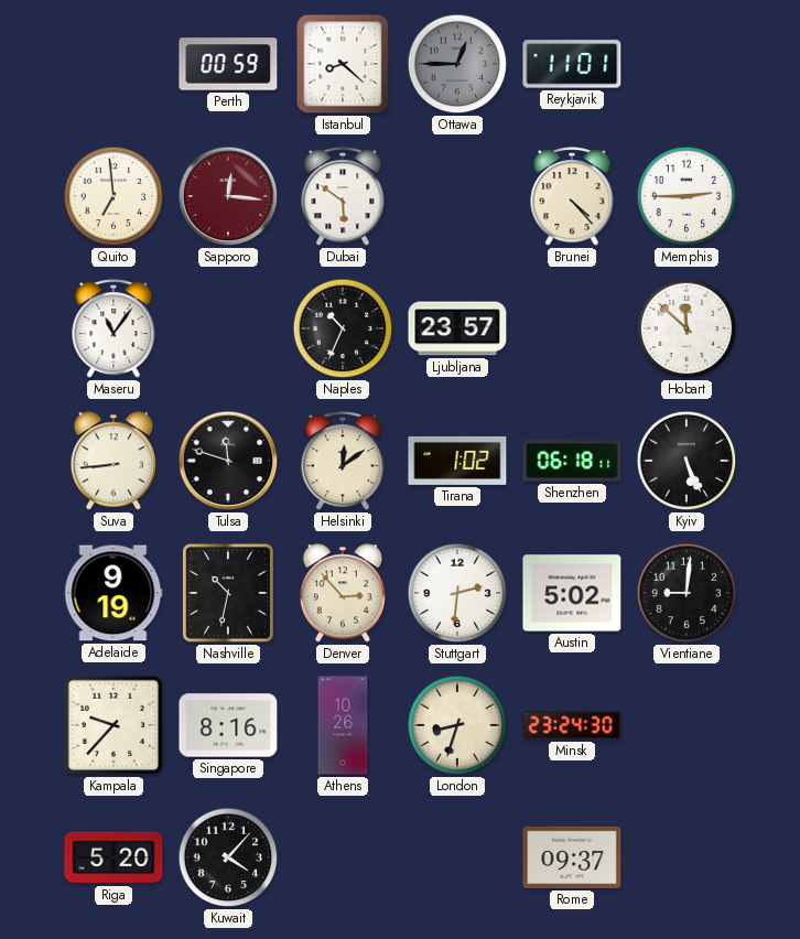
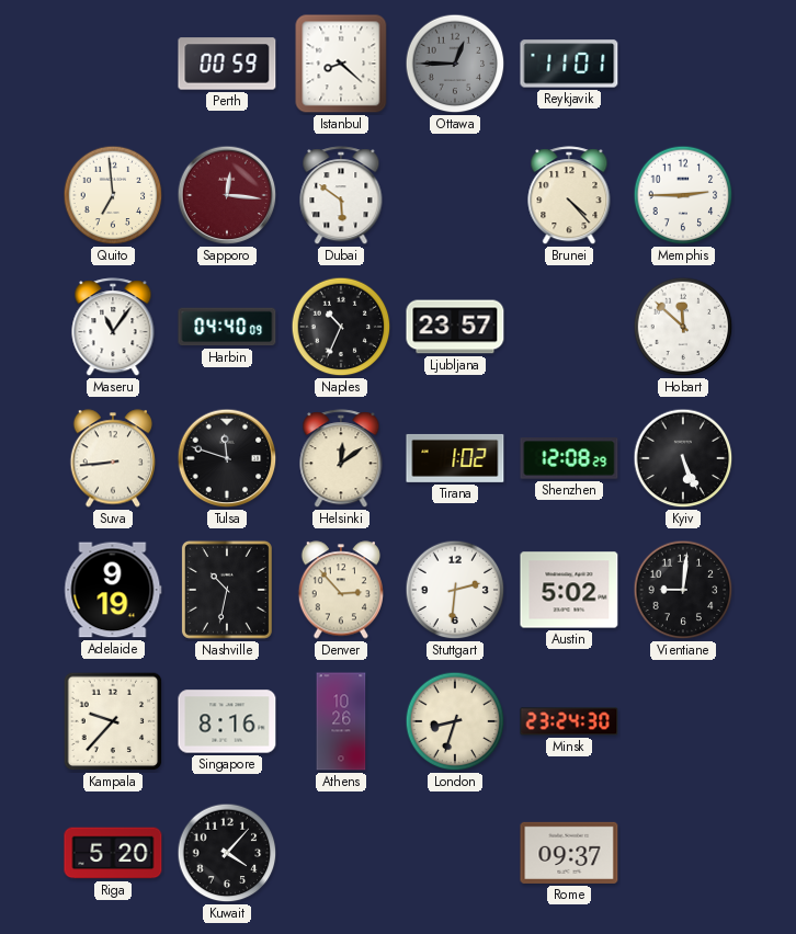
Harbin: none -> 04:40
Shenzhen: 06:18 -> 12:08
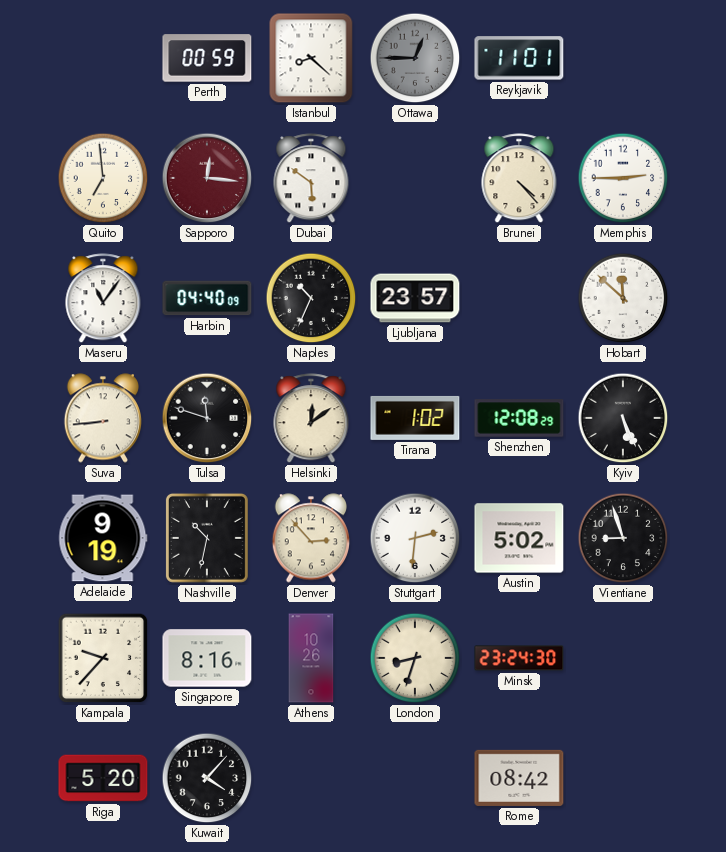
Vientiane: 9:01 -> 8:57
Rome: 09:37 -> 08:42
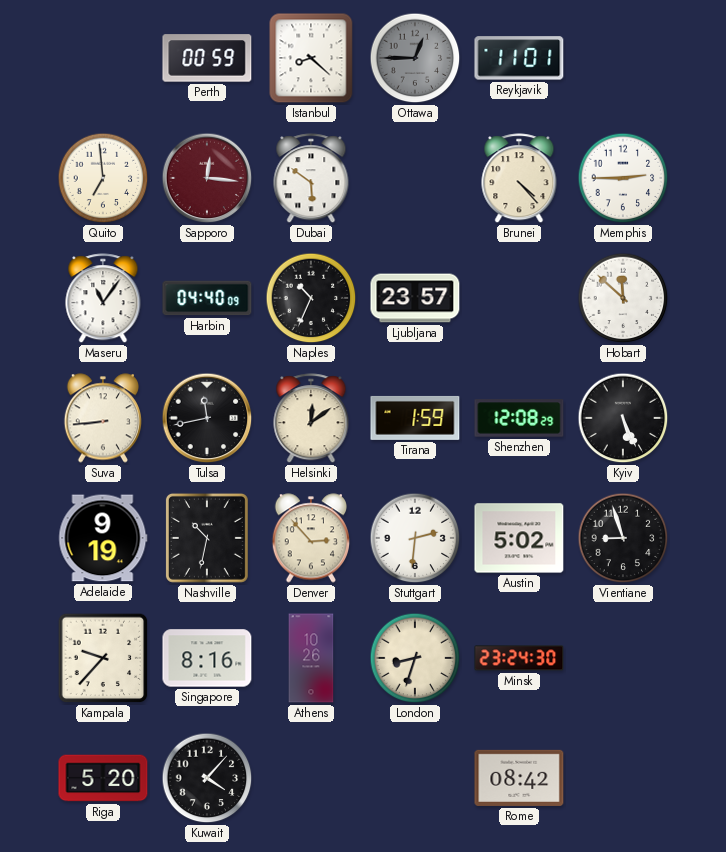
Tulsa: 11:48 -> 11:43
Tirana: 1:02 -> 1:59
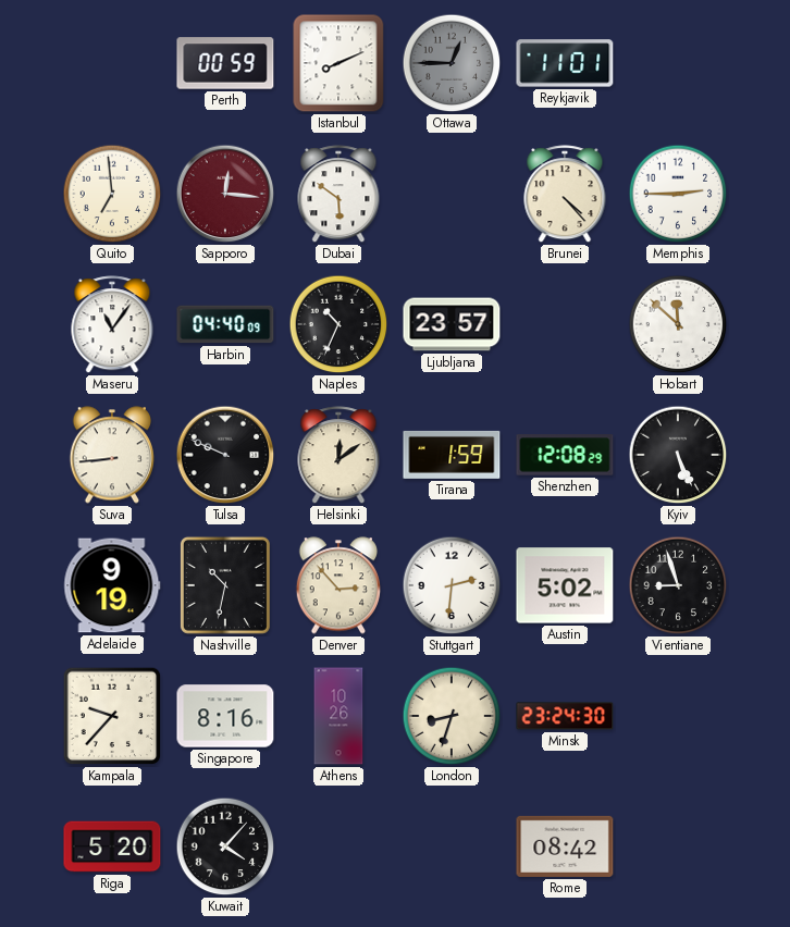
Istanbul: 8:22 -> 8:11
Tulsa: 11:43 -> 9:49
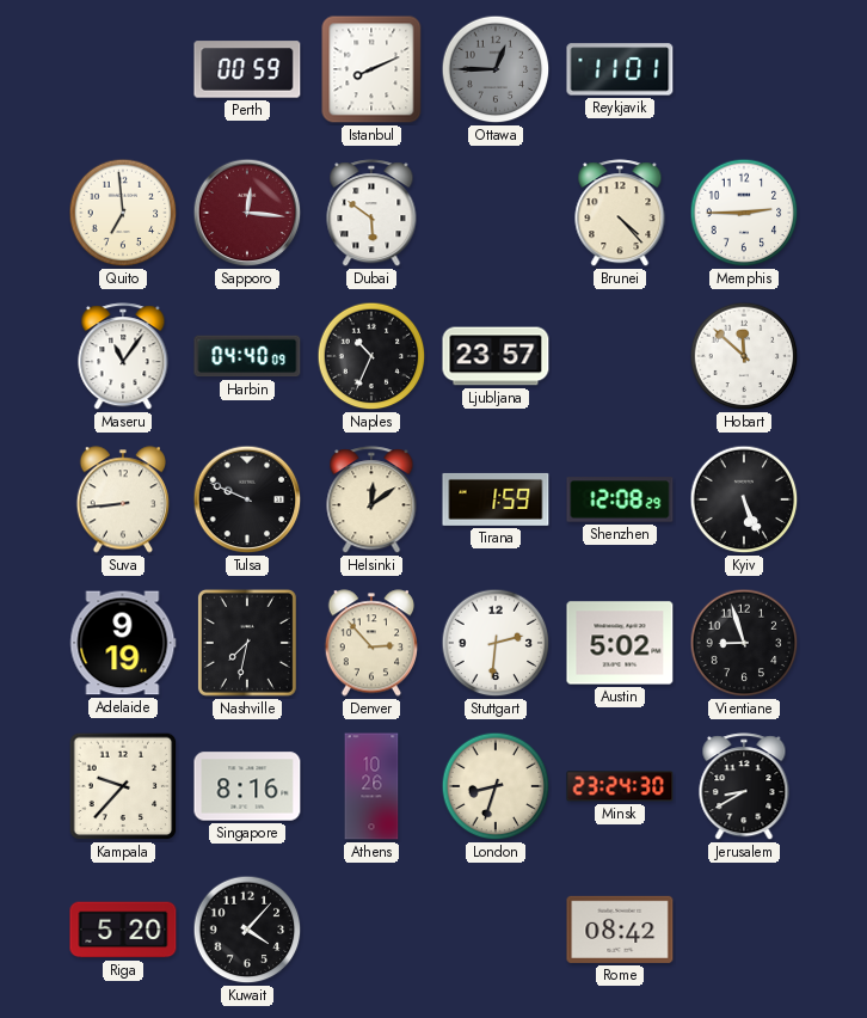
Nashville: 10:32 -> 7:32
Jerusalem: none -> 8:40
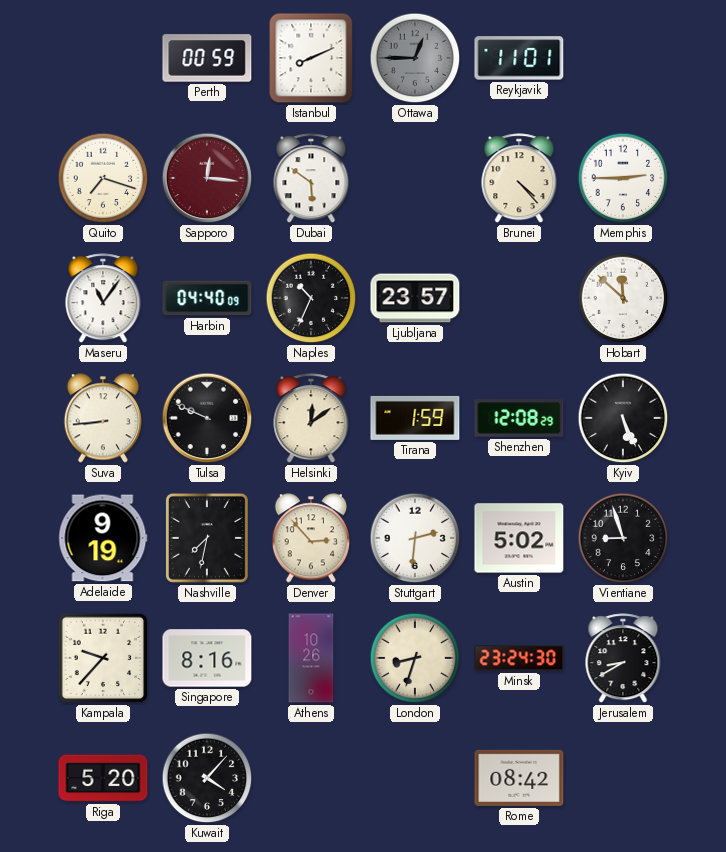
Quito: 6:59 -> 7:18
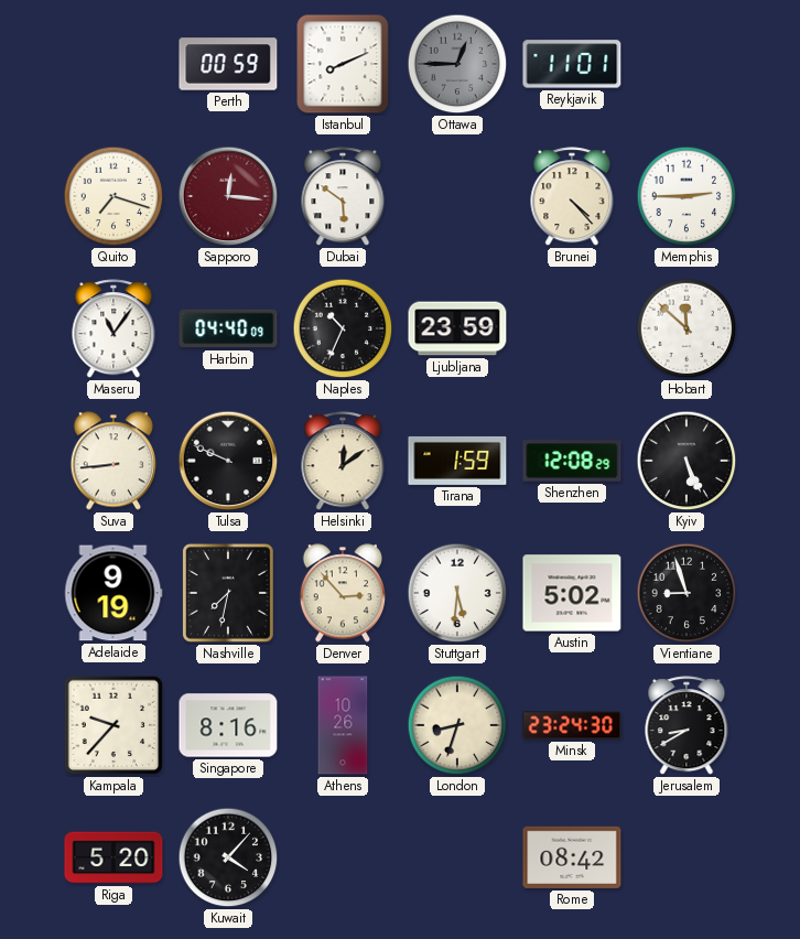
Ljubljana: 23:57 -> 23:59
Stuttgart: 2:31 -> 5:31
